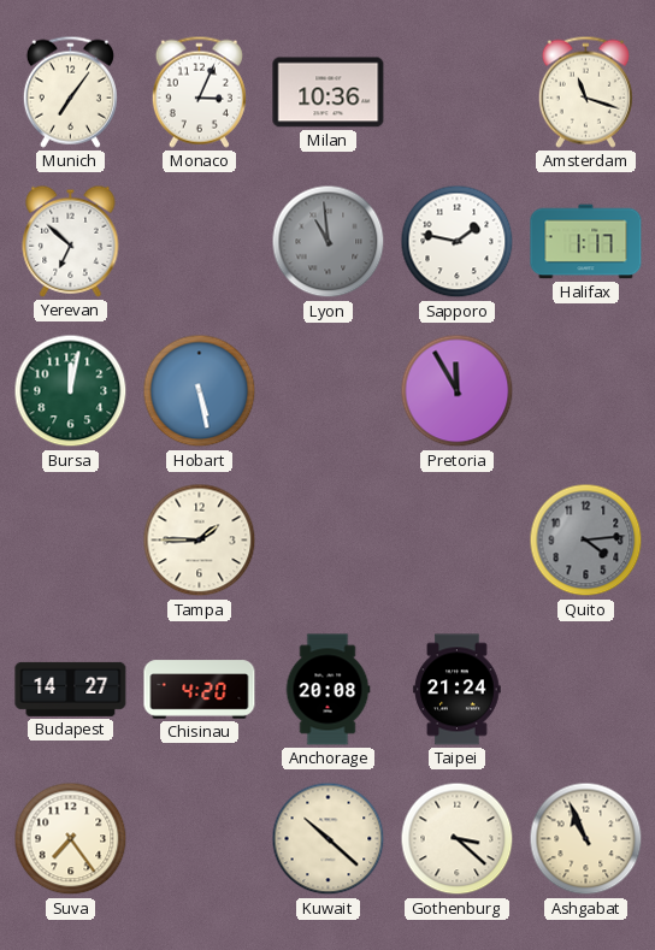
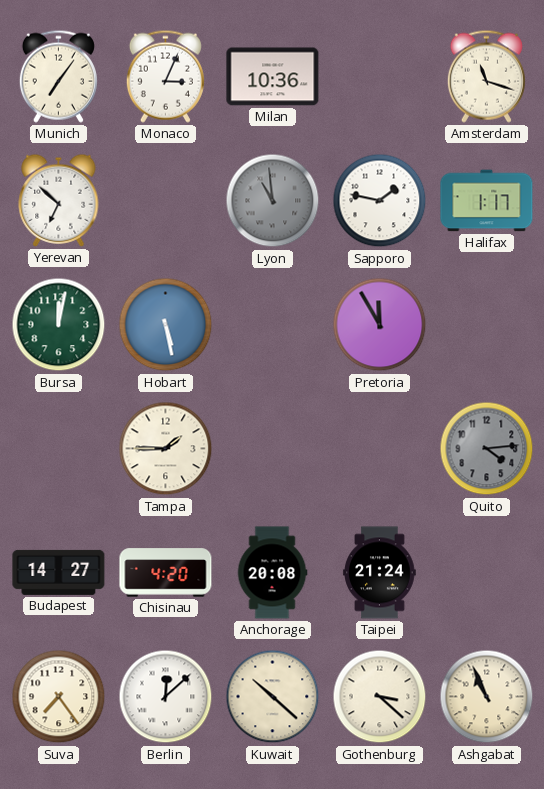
Berlin: none -> 12:08
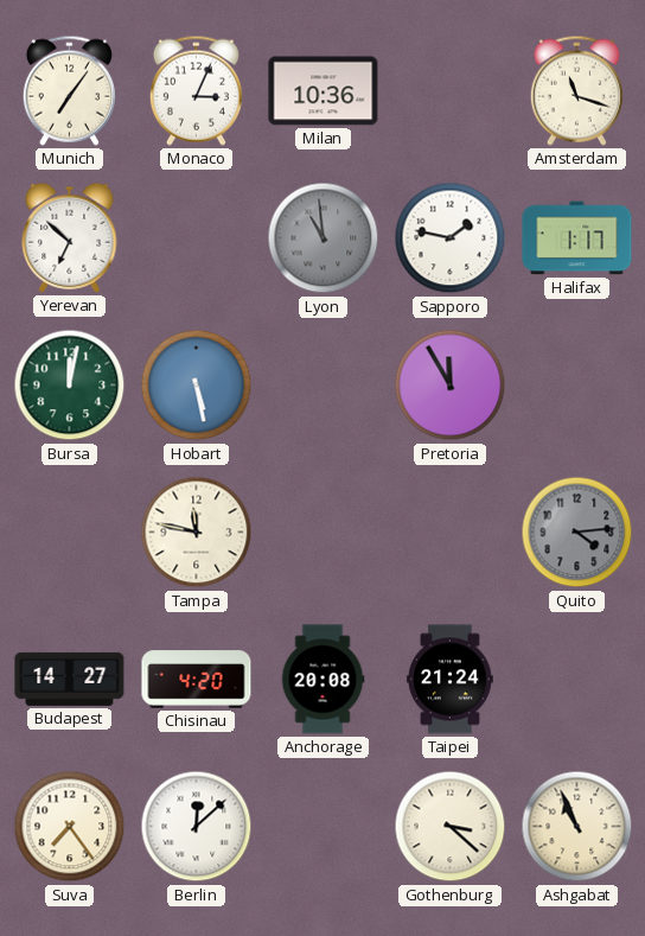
Tampa: 1:45 -> 11:47
Kuwait: 10:22 -> none
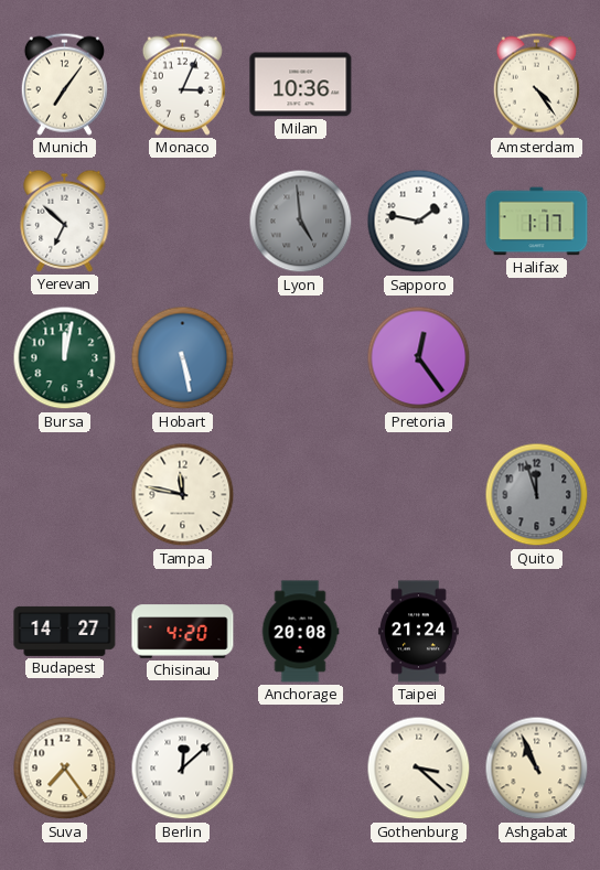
Amsterdam: 11:18 -> 4:24
Lyon: 10:59 -> 4:59
Pretoria: 11:55 -> 12:24
Quito: 4:14 -> 11:57
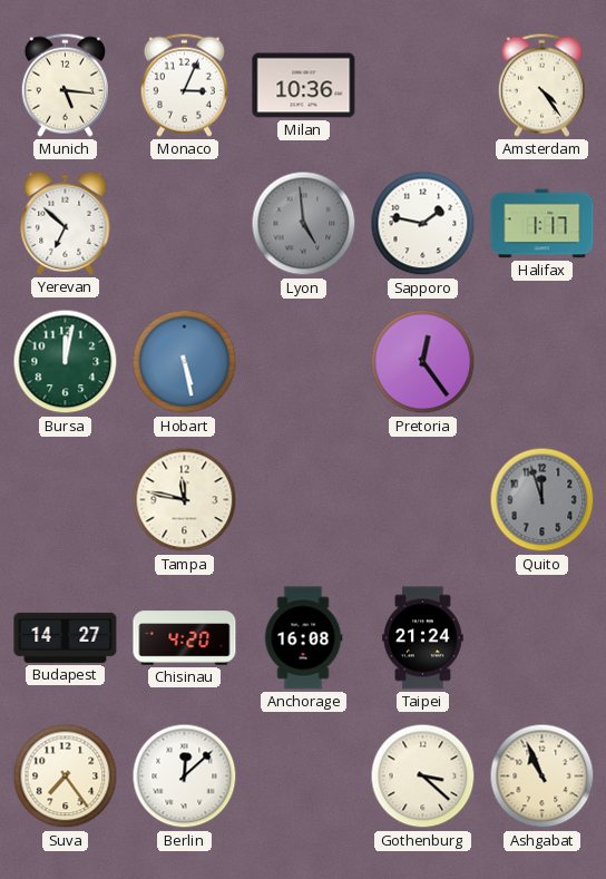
Munich: 7:06 -> 5:16
Anchorage: 20:08 -> 16:08
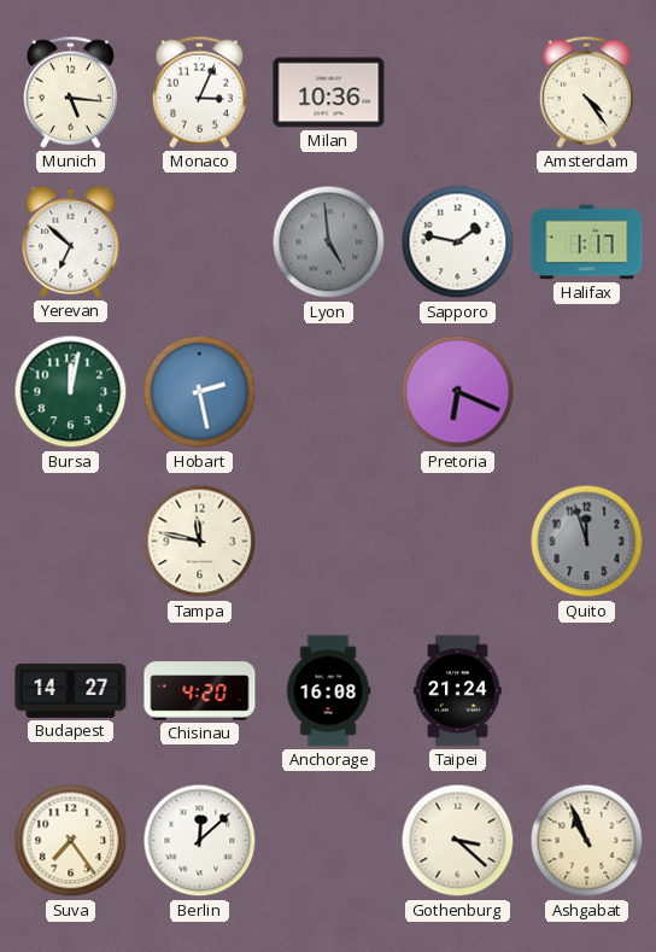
Hobart: 5:28 -> 2:28
Pretoria: 12:24 -> 6:19
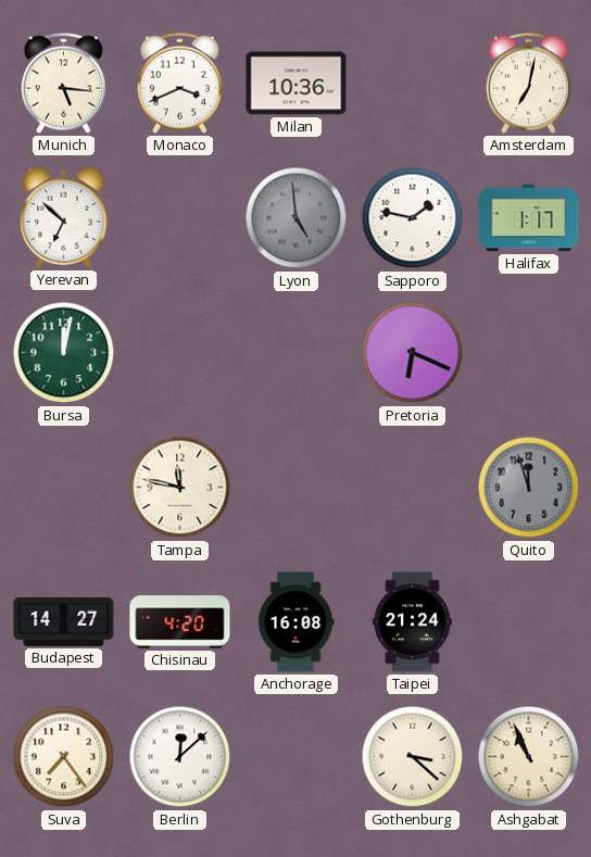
Monaco: 3:04 -> 3:41
Amsterdam: 4:24 -> 7:02
Hobart: 2:28 -> none
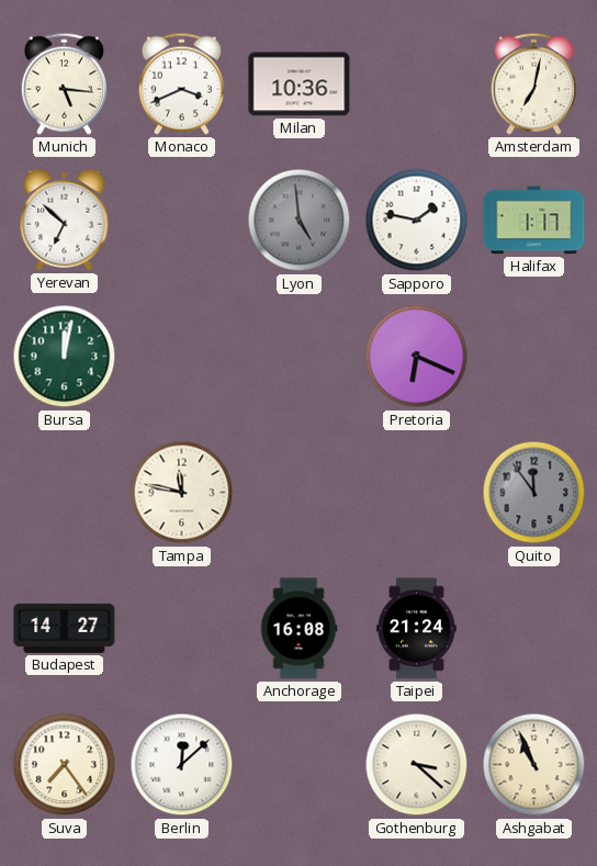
Quito: 11:57 -> 11:54
Chisinau: 4:20 -> none
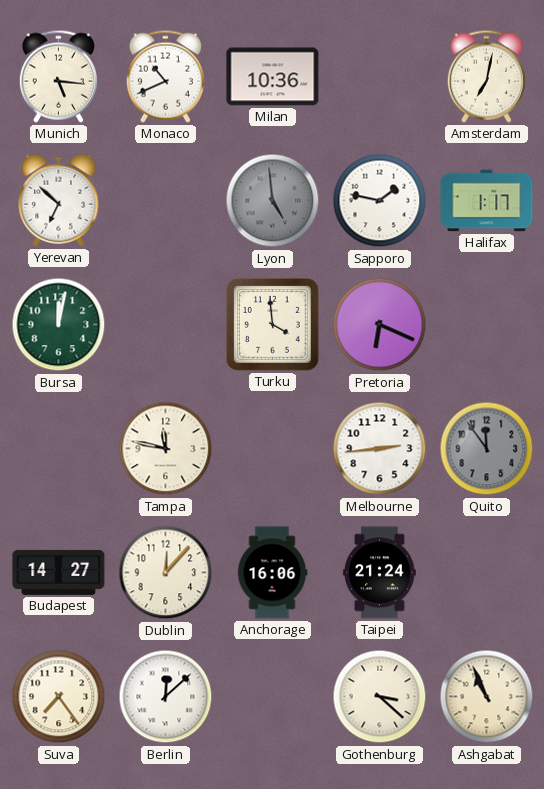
Monaco: 3:41 -> 10:41
Turku: none -> 3:59
Melbourne: none -> 2:44
Dublin: none -> 12:07
Anchorage: 16:08 -> 16:06
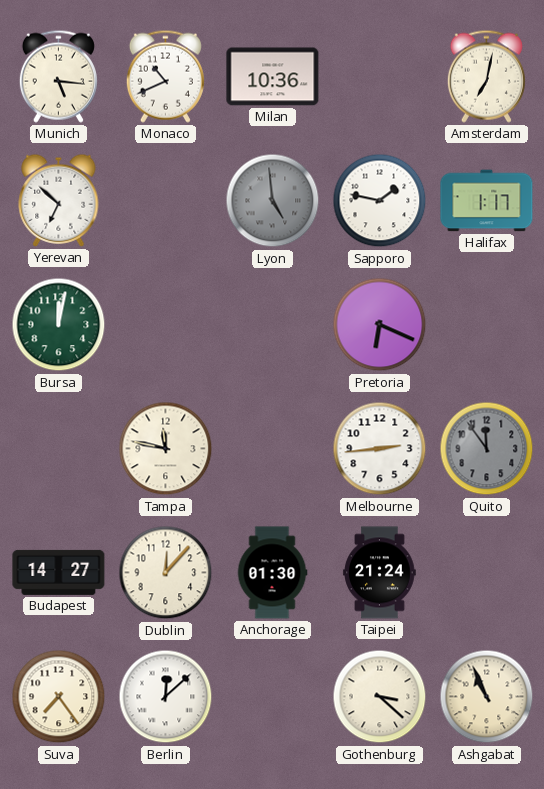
Turku: 3:59 -> none
Anchorage: 16:06 -> 01:30
